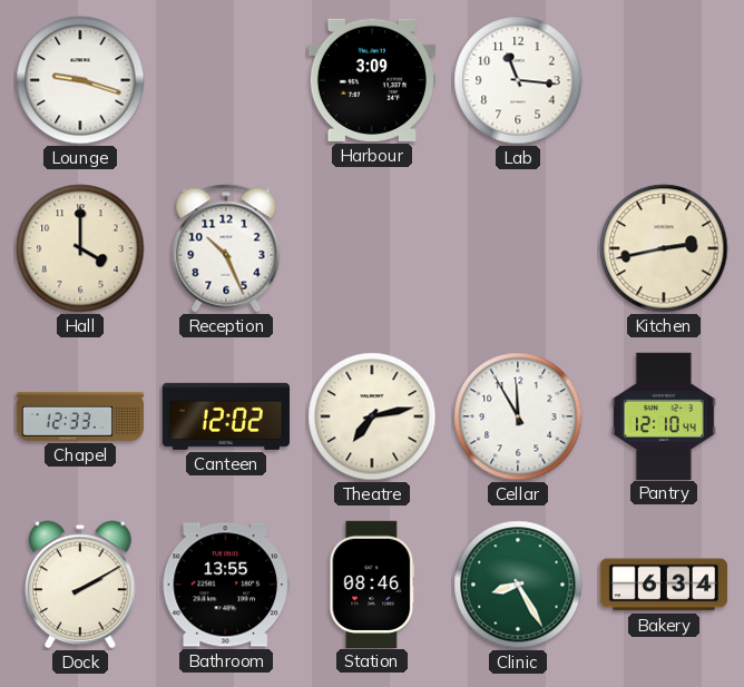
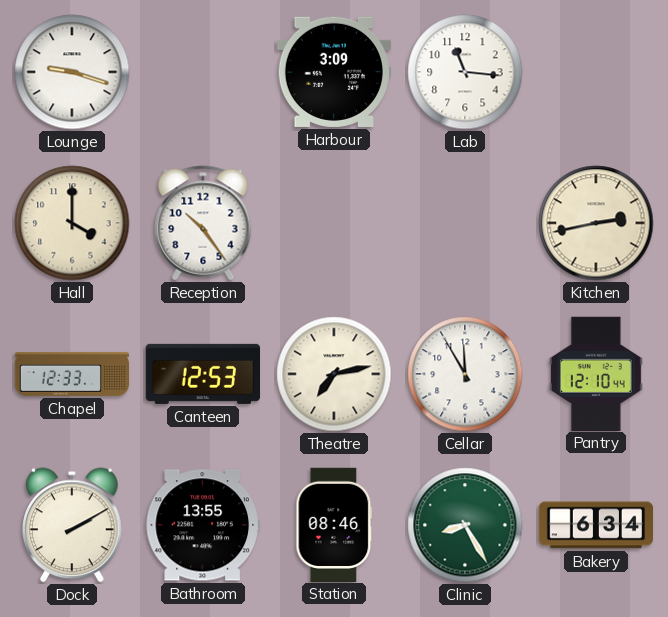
Reception: 10:26 -> 10:24
Canteen: 12:02 -> 12:53
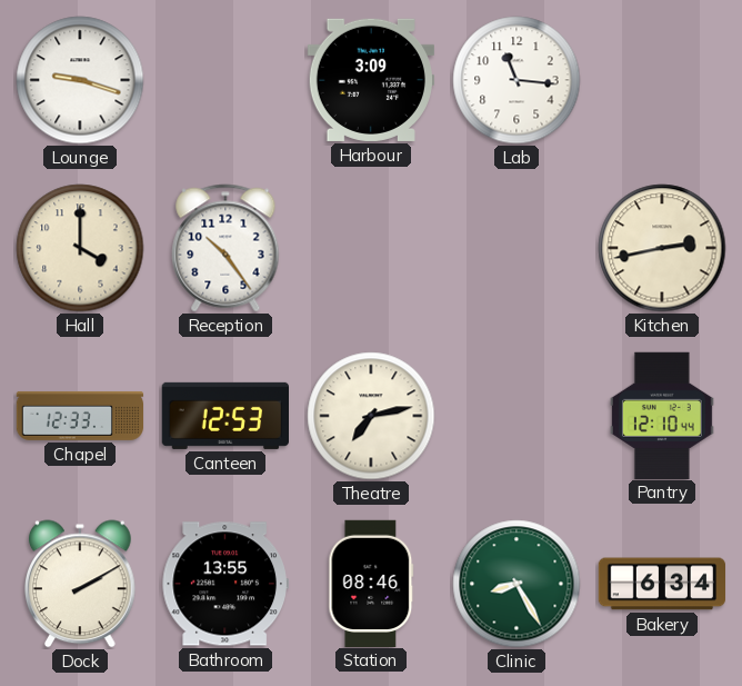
Cellar: 11:55 -> none
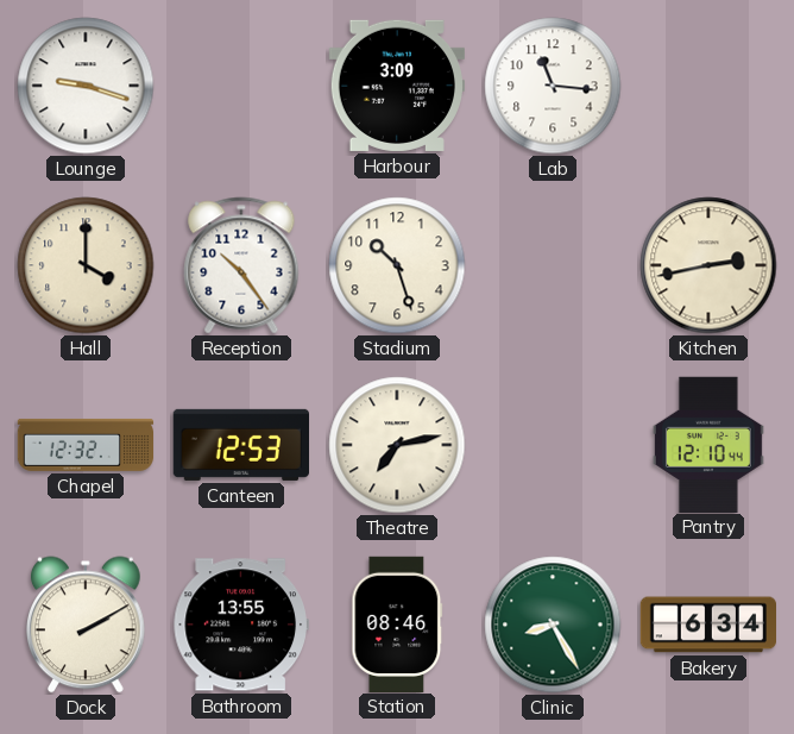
Stadium: none -> 10:27
Chapel: 12:33 -> 12:32
